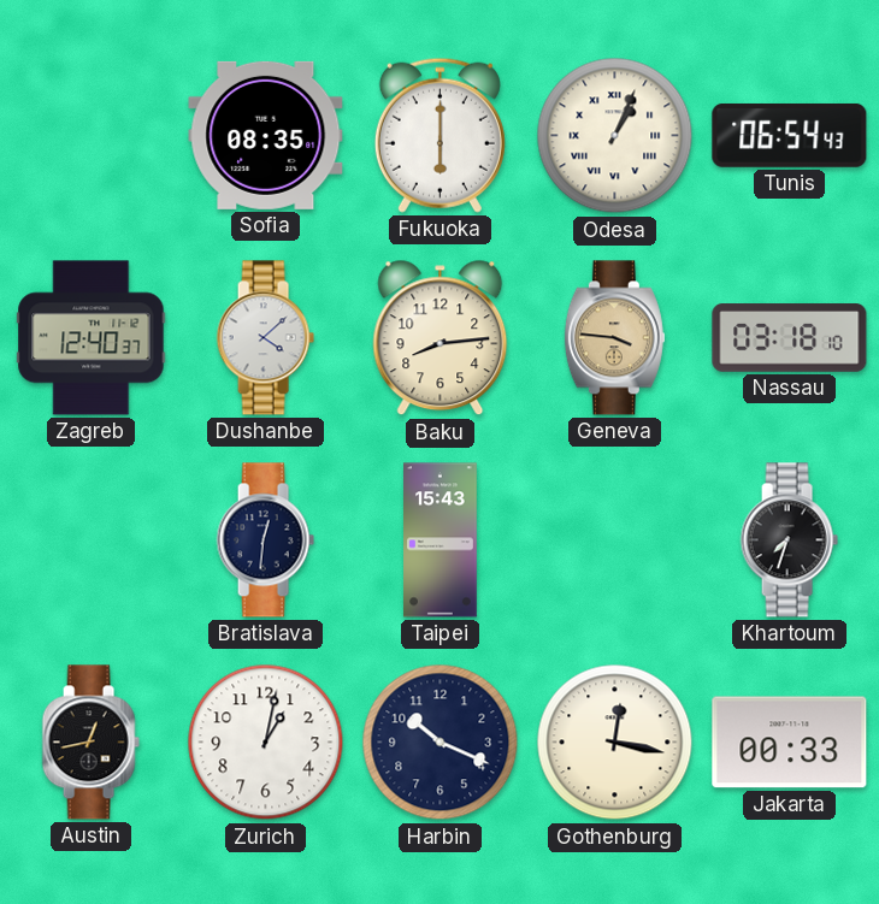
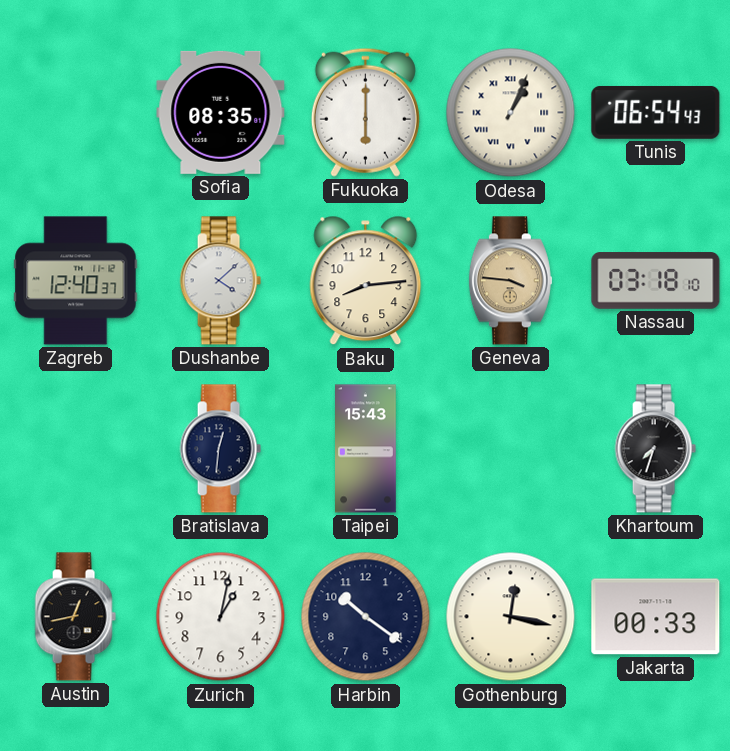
Harbin: 10:19 -> 10:21
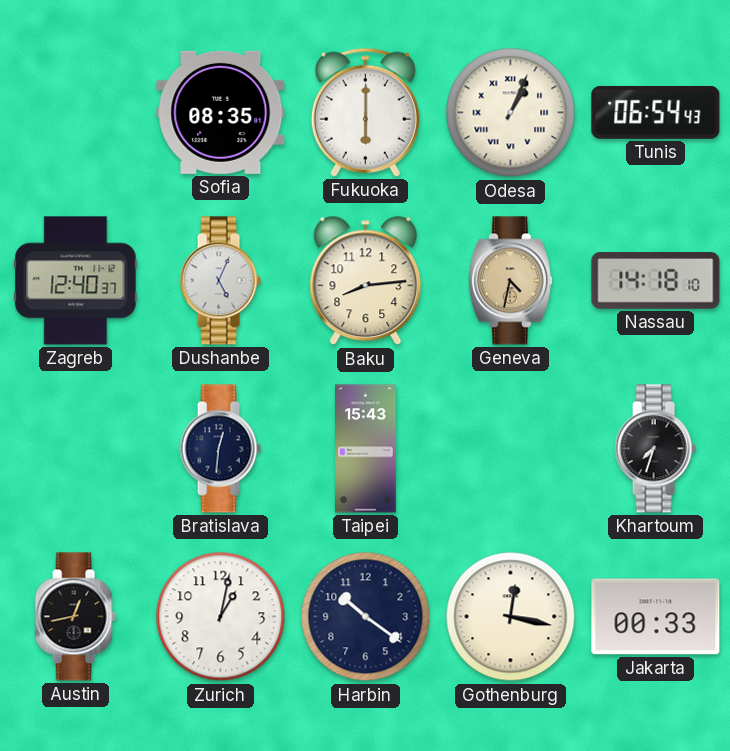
Dushanbe: 4:08 -> 5:04
Geneva: 3:46 -> 4:32
Nassau: 03:18 -> 14:18
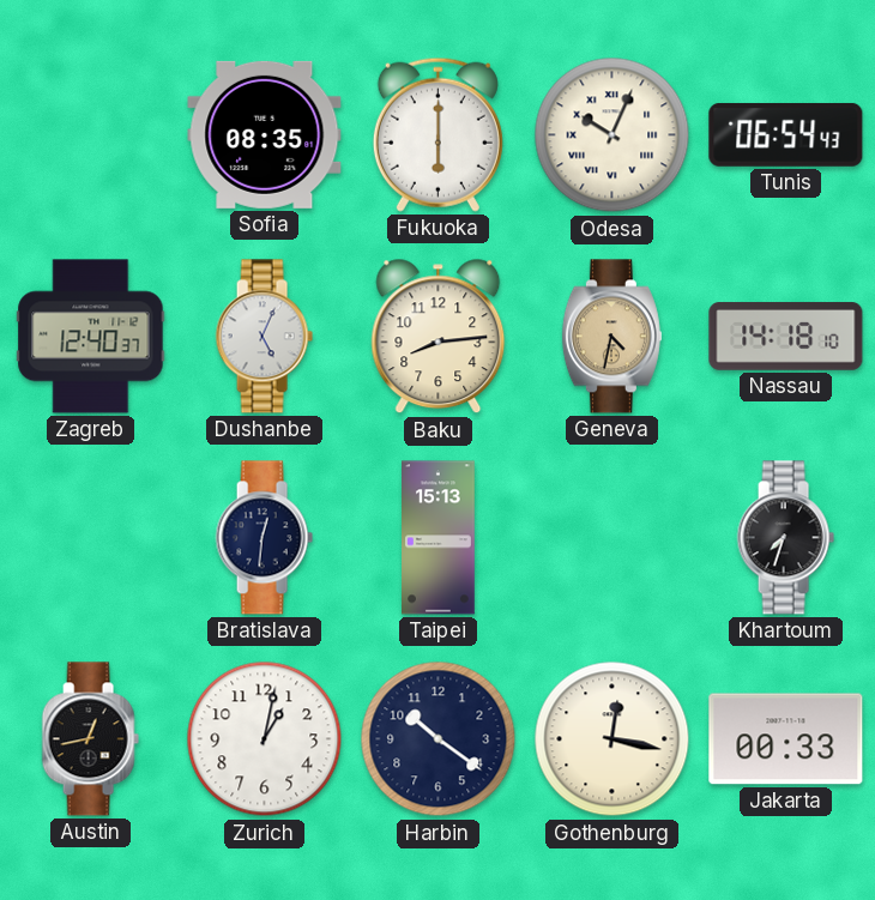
Odesa: 1:04 -> 10:04
Taipei: 15:43 -> 15:13
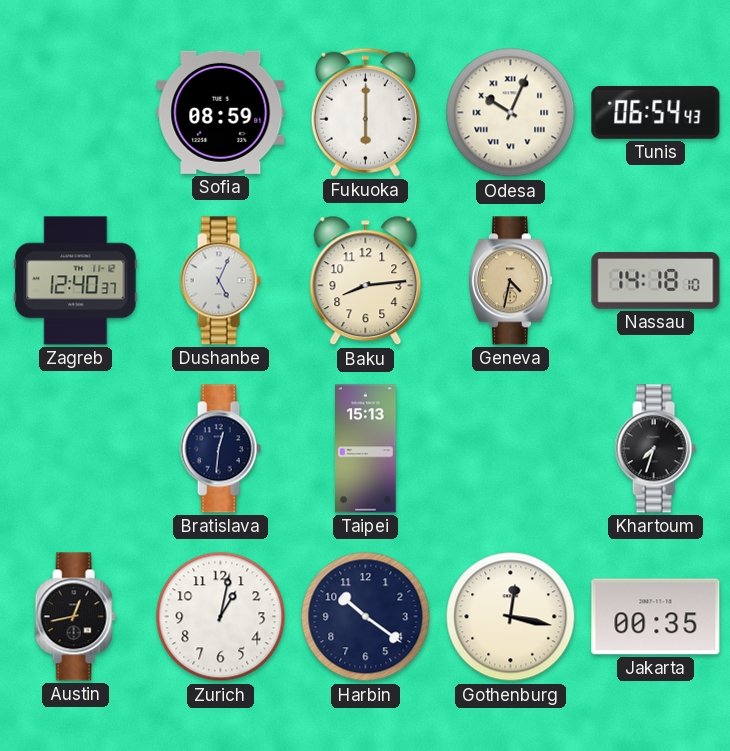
Sofia: 08:35 -> 08:59
Jakarta: 00:33 -> 00:35
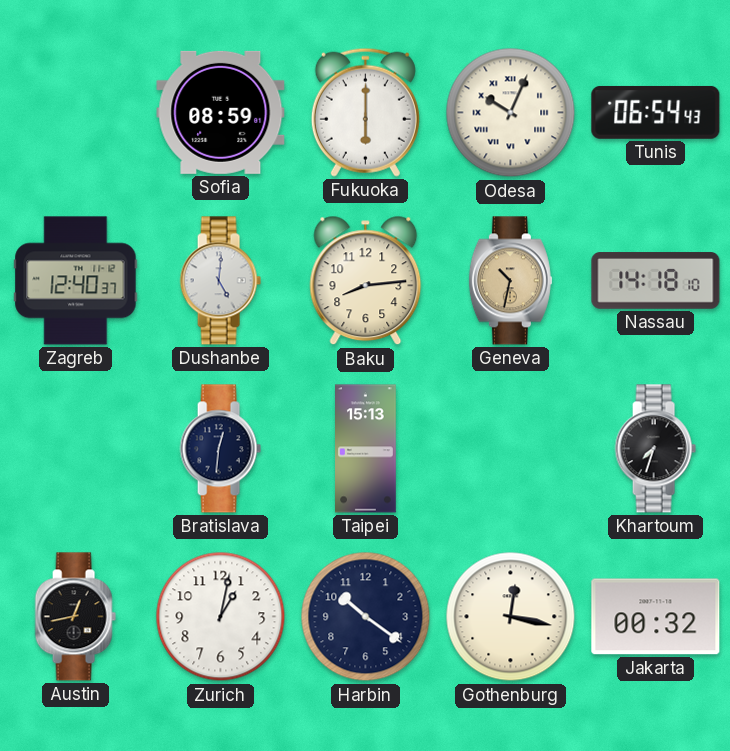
Dushanbe: 5:04 -> 5:01
Geneva: 4:32 -> 10:32
Jakarta: 00:35 -> 00:32
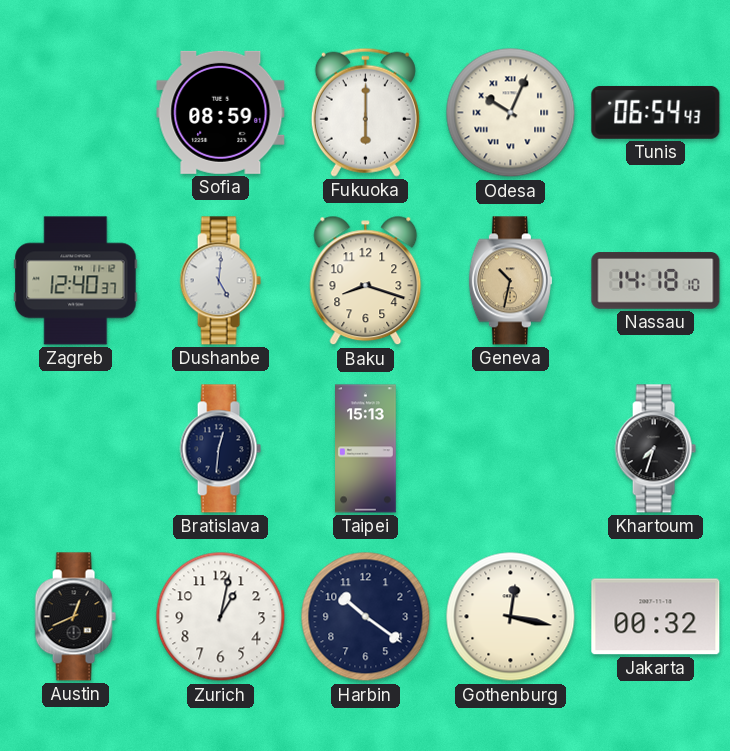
Baku: 8:14 -> 8:18
Austin: 12:43 -> 12:41
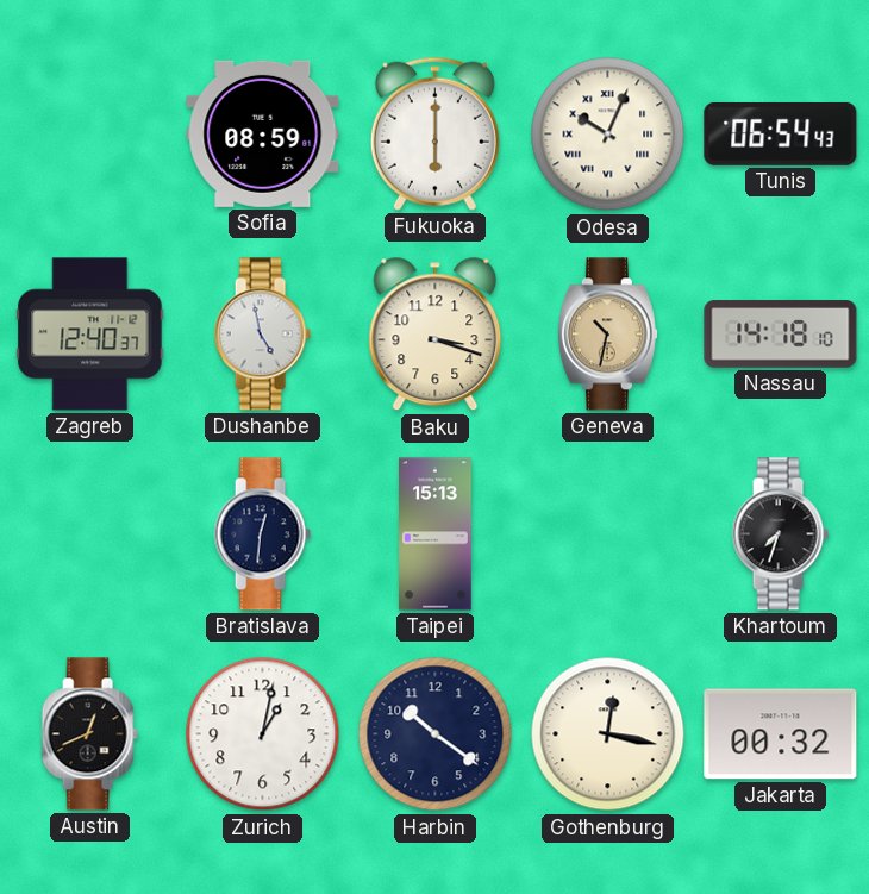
Dushanbe: 5:01 -> 4:58
Baku: 8:18 -> 3:18
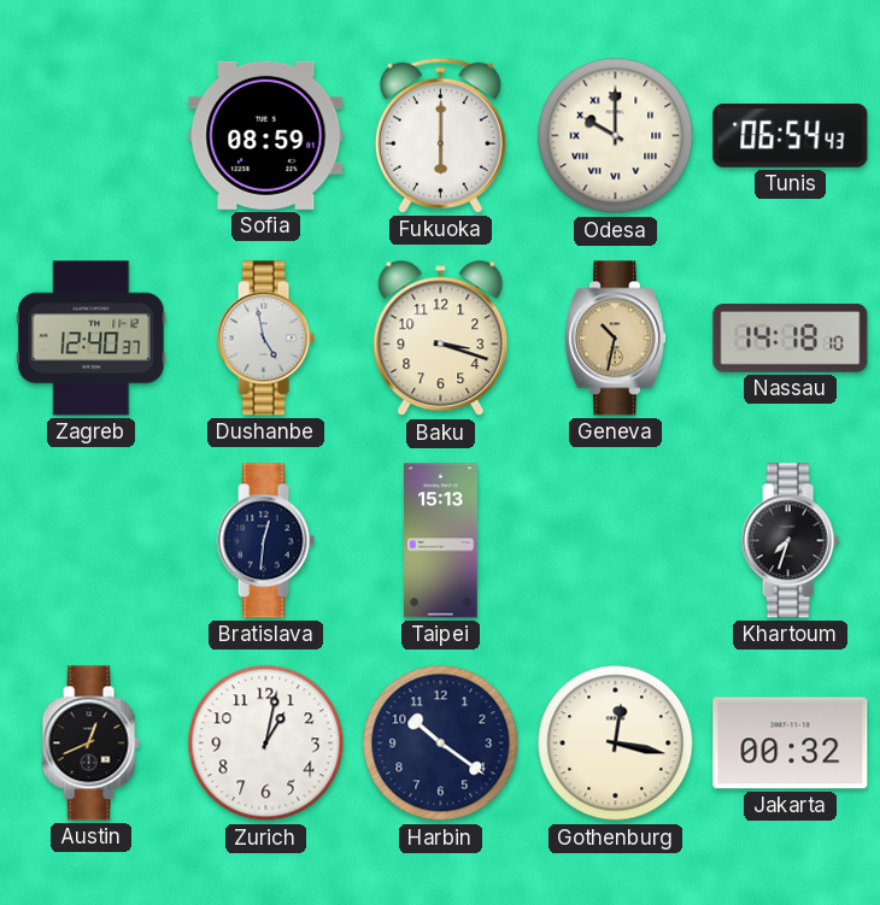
Odesa: 10:04 -> 10:00
